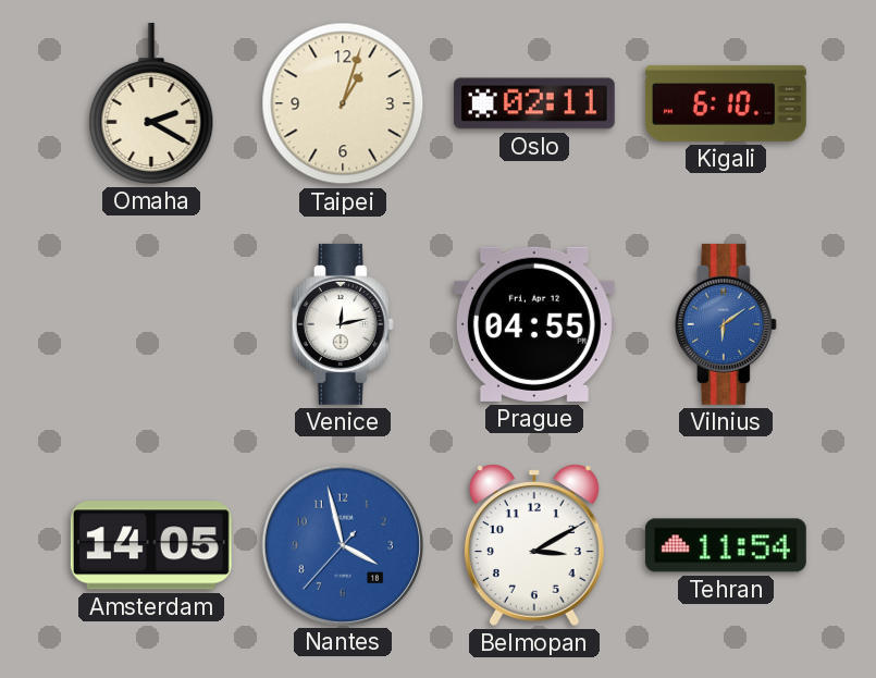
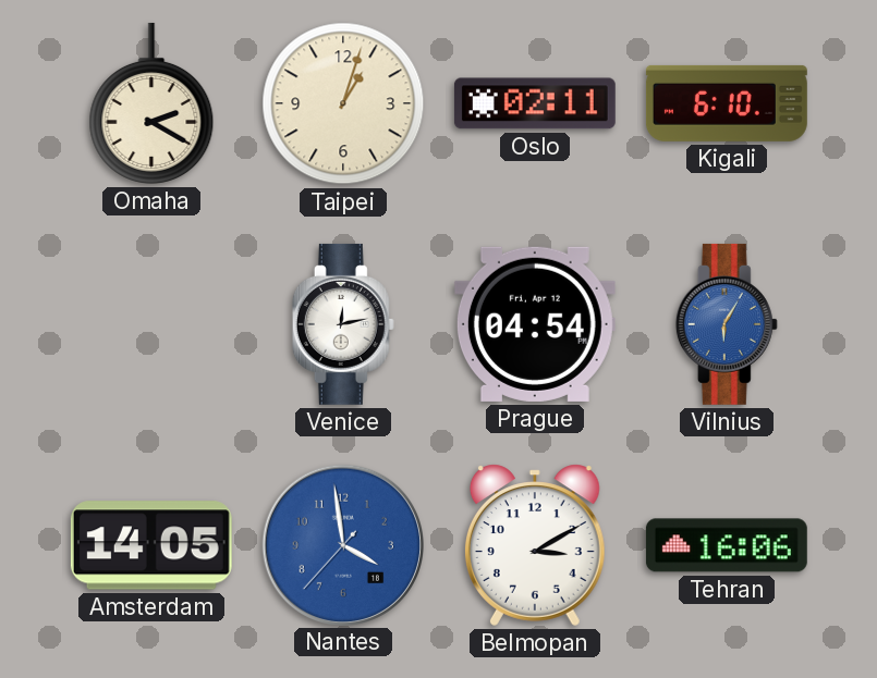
Prague: 04:55 -> 04:54
Vilnius: 6:09 -> 6:05
Nantes: 3:57 -> 3:58
Tehran: 11:54 -> 16:06
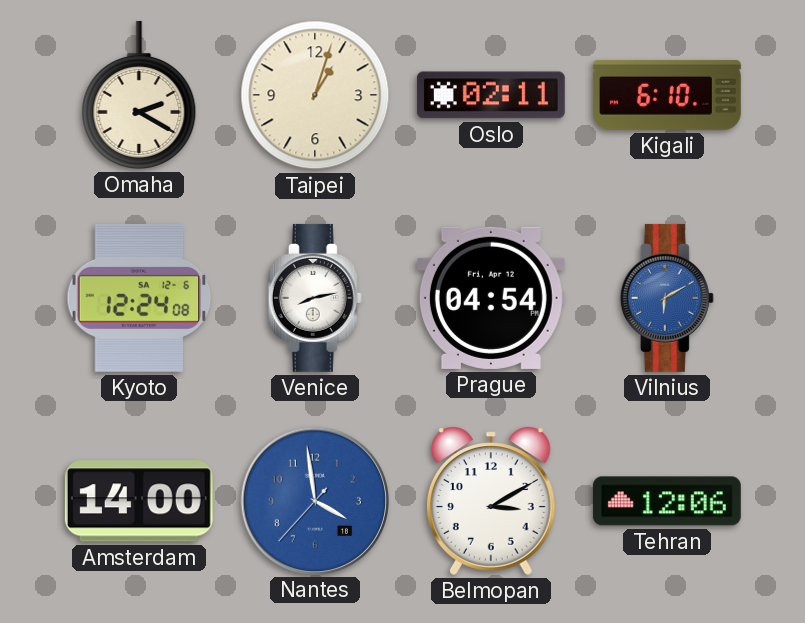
Kyoto: none -> 12:24
Venice: 12:13 -> 8:13
Vilnius: 6:05 -> 6:10
Amsterdam: 14:05 -> 14:00
Tehran: 16:06 -> 12:06
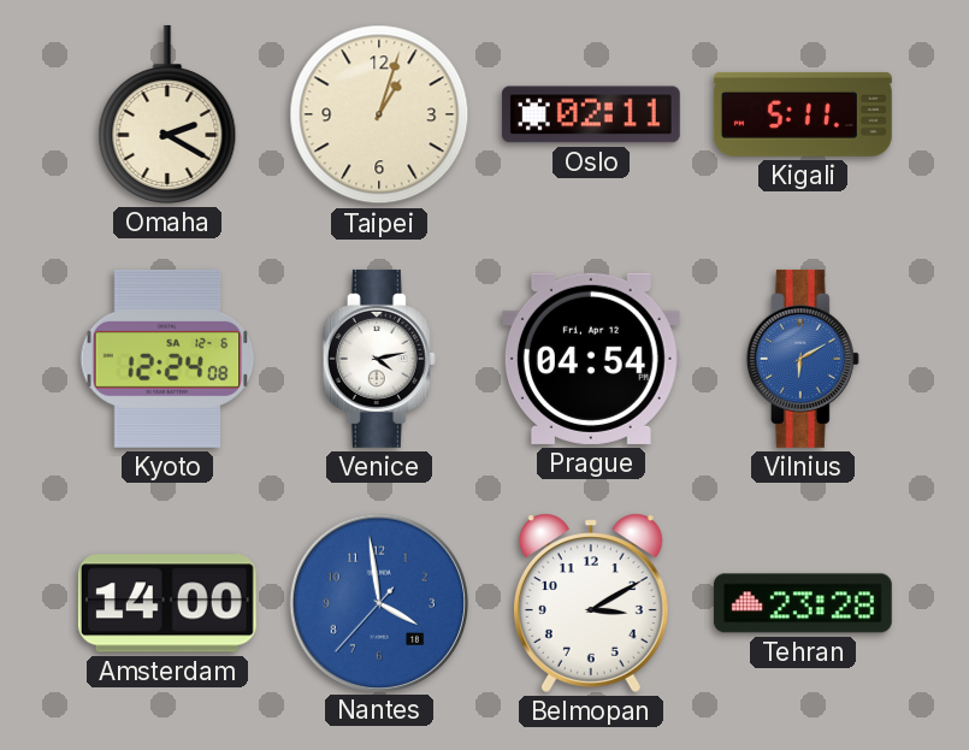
Kigali: 6:10 -> 5:11
Venice: 8:13 -> 4:13
Tehran: 12:06 -> 23:28
